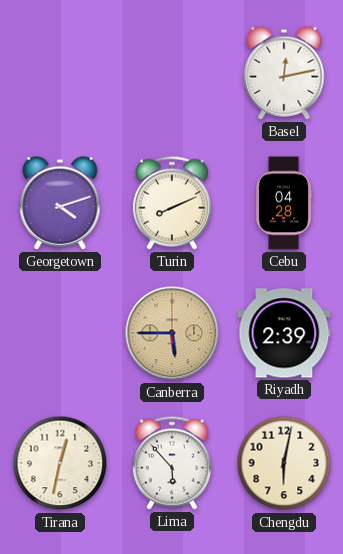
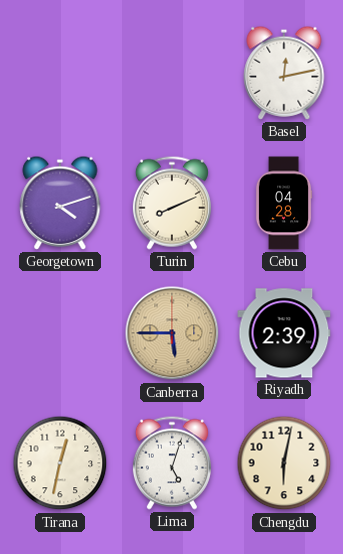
Lima: 5:53 -> 5:03
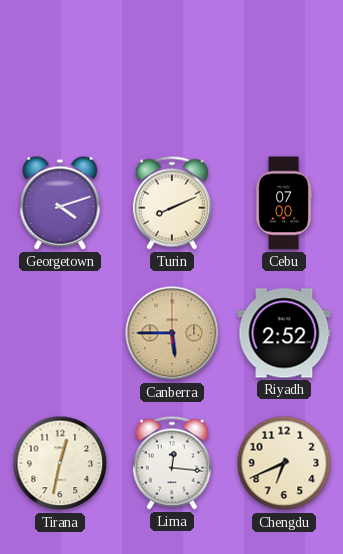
Basel: 12:13 -> none
Cebu: 04:28 -> 07:00
Riyadh: 2:39 -> 2:52
Lima: 5:03 -> 12:16
Chengdu: 6:02 -> 6:41
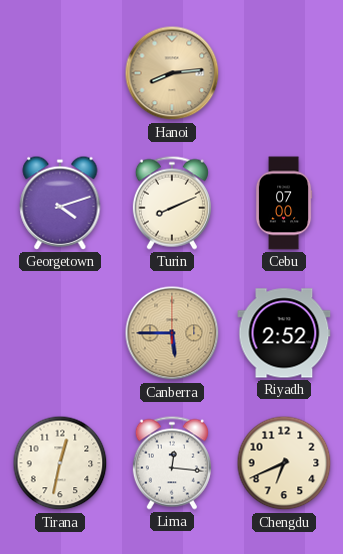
Hanoi: none -> 8:14
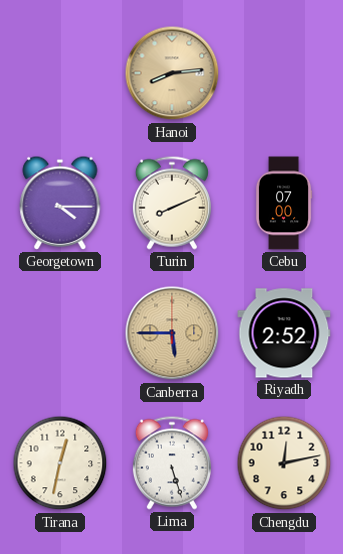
Georgetown: 4:12 -> 4:15
Lima: 12:16 -> 5:27
Chengdu: 6:41 -> 12:13
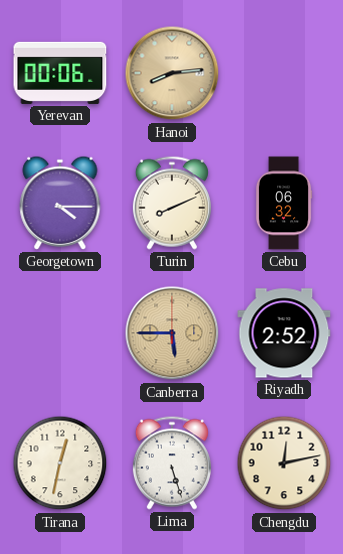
Yerevan: none -> 00:06
Cebu: 07:00 -> 06:32
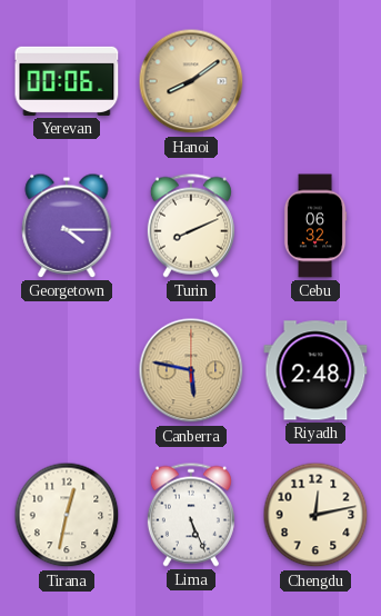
Hanoi: 8:14 -> 8:09
Canberra: 5:45 -> 5:47
Riyadh: 2:52 -> 2:48
Lima: 5:27 -> 5:26
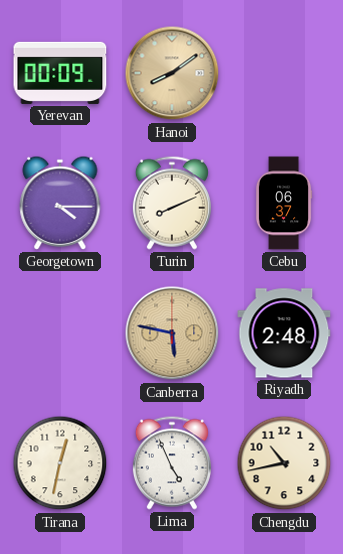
Yerevan: 00:06 -> 00:09
Cebu: 06:32 -> 06:37
Lima: 5:26 -> 4:56
Chengdu: 12:13 -> 10:43
